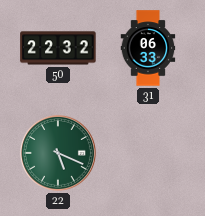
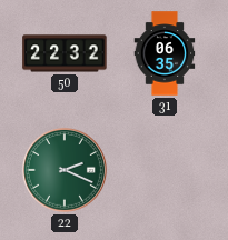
31: 06:33 -> 06:35
22: 5:19 -> 2:19
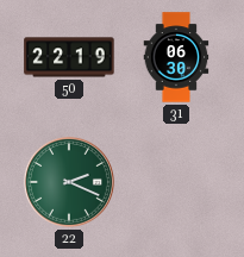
50: 22:32 -> 22:19
31: 06:35 -> 06:30
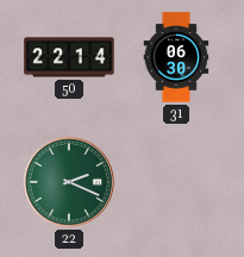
50: 22:19 -> 22:14
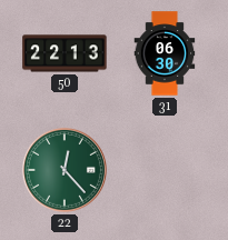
50: 22:14 -> 22:13
22: 2:19 -> 12:23
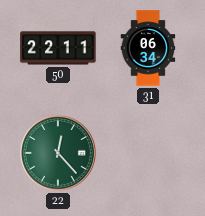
50: 22:13 -> 22:11
31: 06:30 -> 06:34
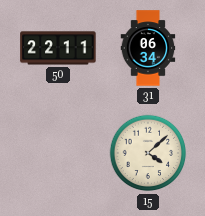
22: 12:23 -> none
15: none -> 4:08
